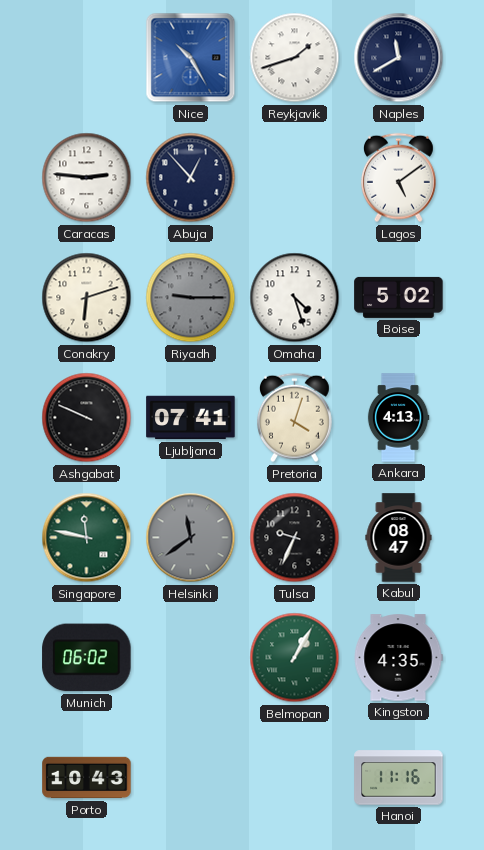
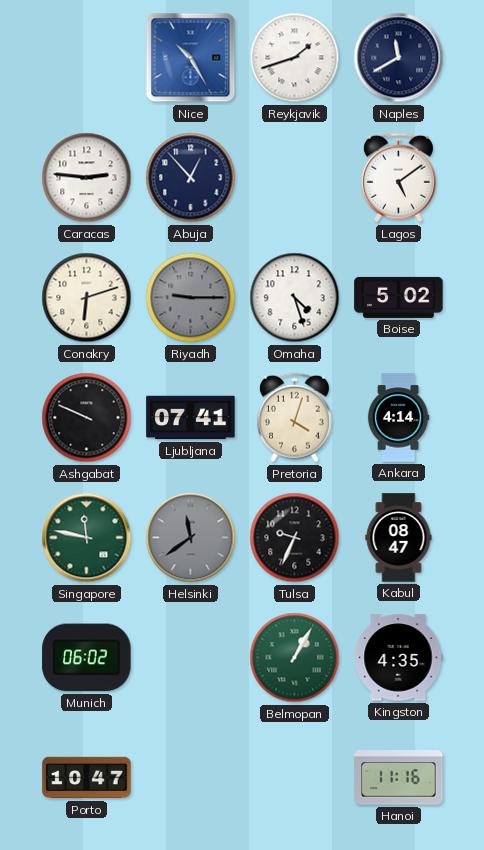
Ankara: 4:13 -> 4:14
Porto: 10:43 -> 10:47
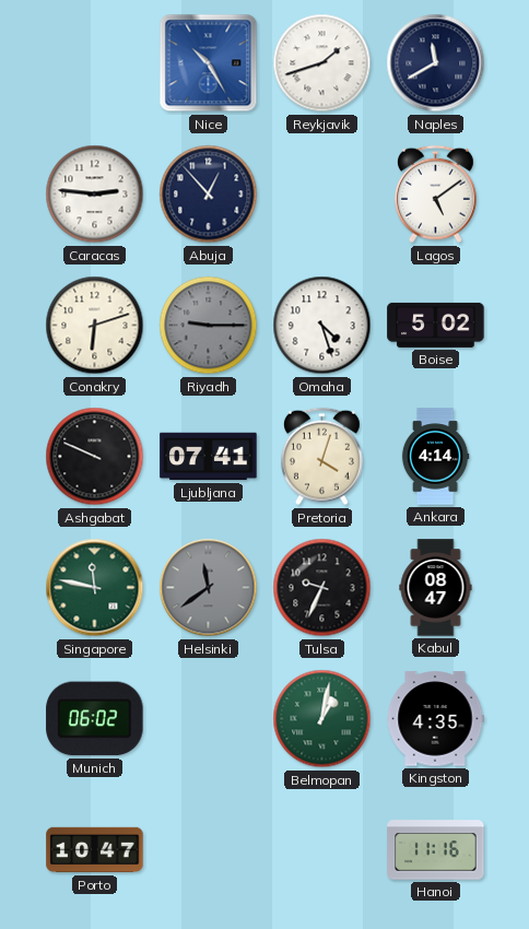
Belmopan: 1:05 -> 1:02
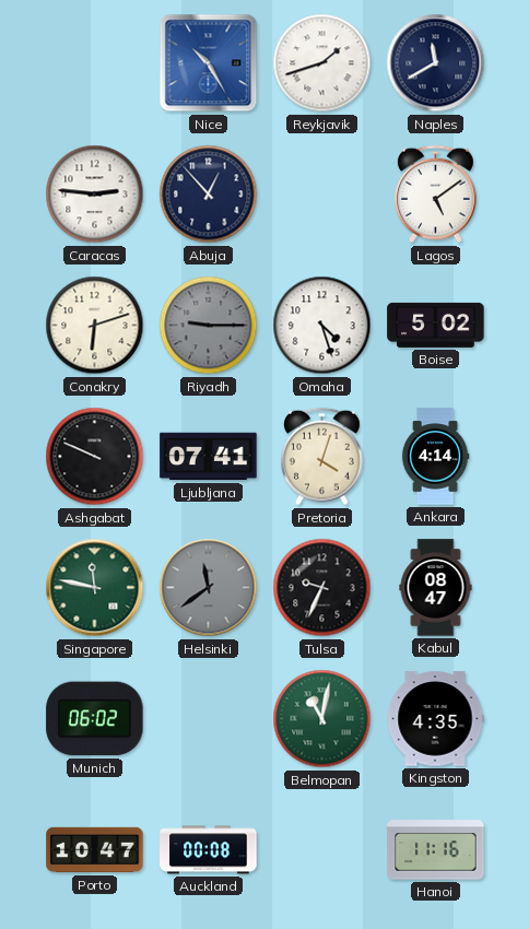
Belmopan: 1:02 -> 11:02
Auckland: none -> 00:08
